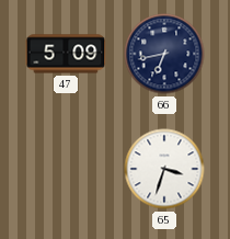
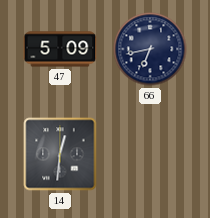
14: none -> 12:31
65: 3:33 -> none
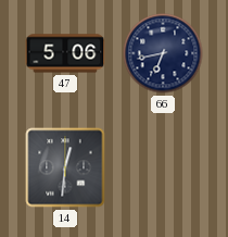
47: 5:09 -> 5:06
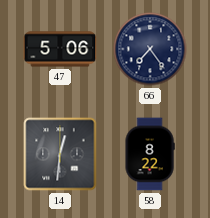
66: 6:43 -> 7:24
58: none -> 8:22
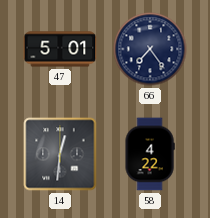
47: 5:06 -> 5:01
58: 8:22 -> 4:22
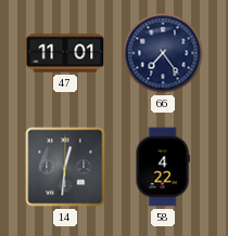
47: 5:01 -> 11:01
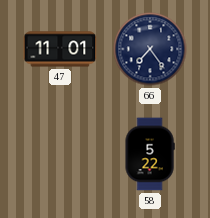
14: 12:31 -> none
58: 4:22 -> 5:22
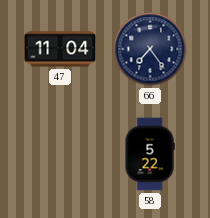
47: 11:01 -> 11:04
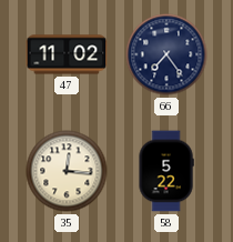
47: 11:04 -> 11:02
35: none -> 12:16
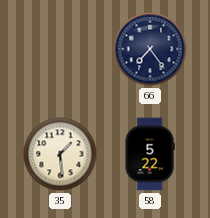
47: 11:02 -> none
35: 12:16 -> 1:29
